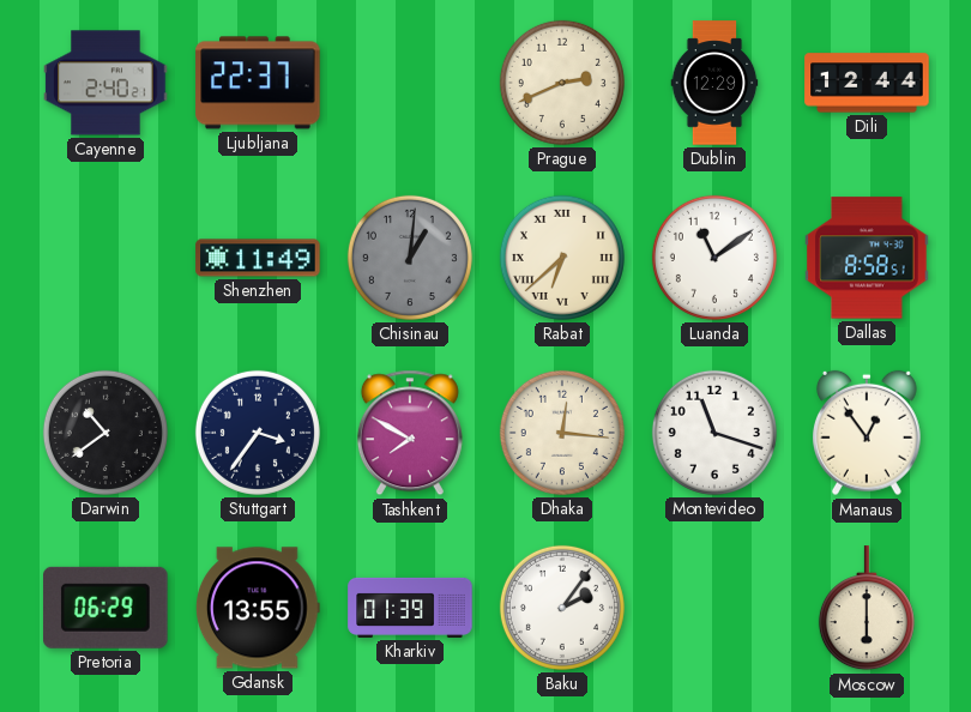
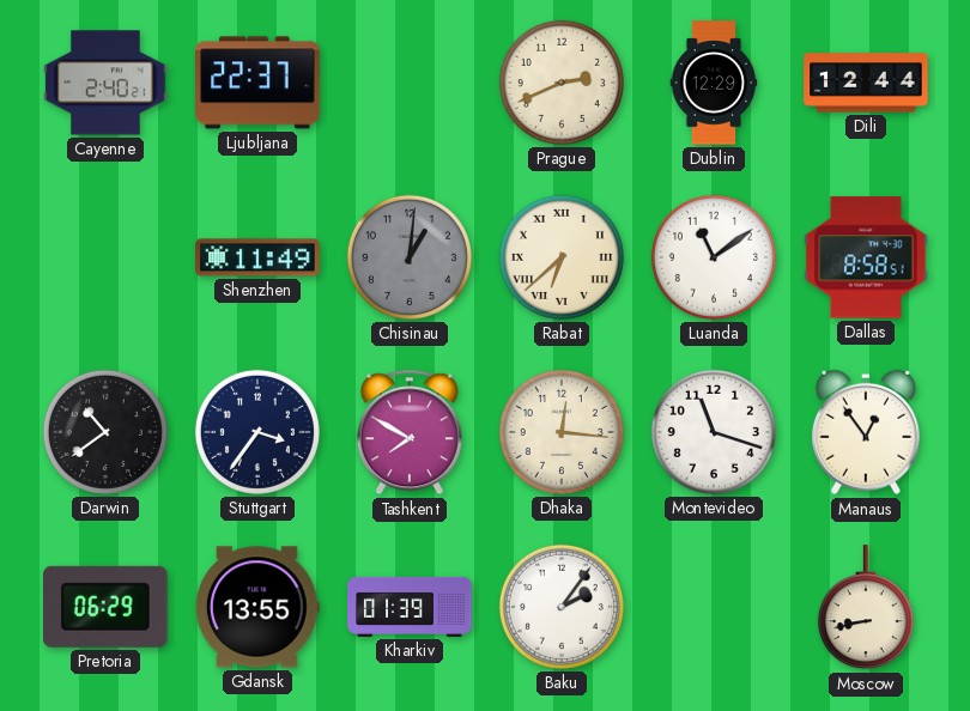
Moscow: 6:00 -> 8:43
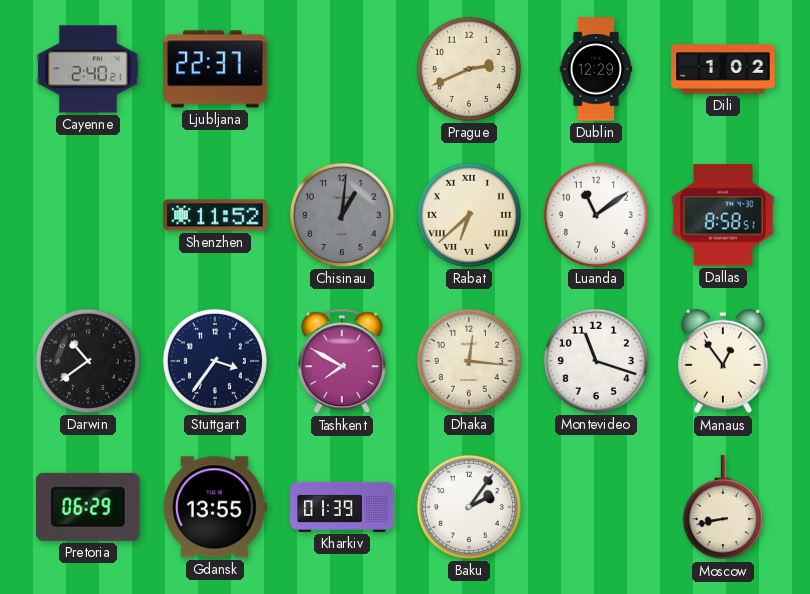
Dili: 12:44 -> 1:02
Shenzhen: 11:49 -> 11:52
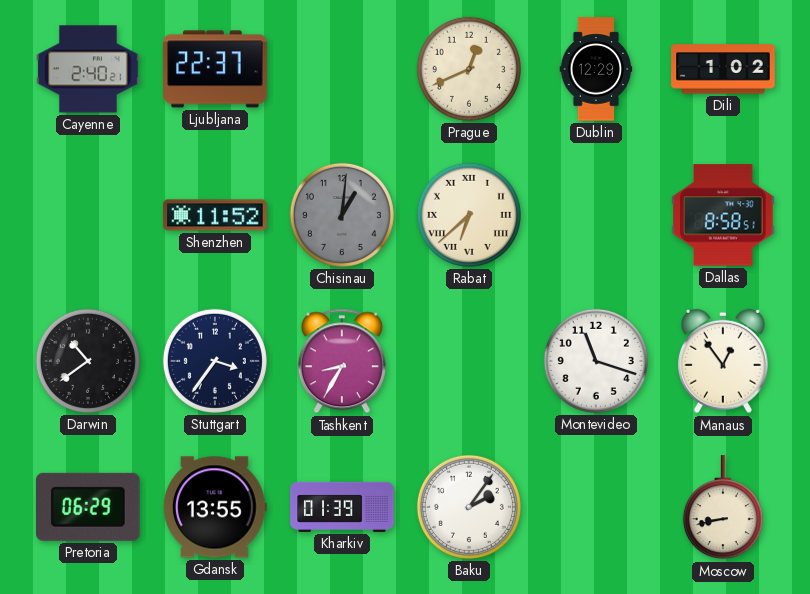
Prague: 2:41 -> 12:41
Luanda: 11:09 -> none
Tashkent: 7:50 -> 8:35
Dhaka: 12:16 -> none
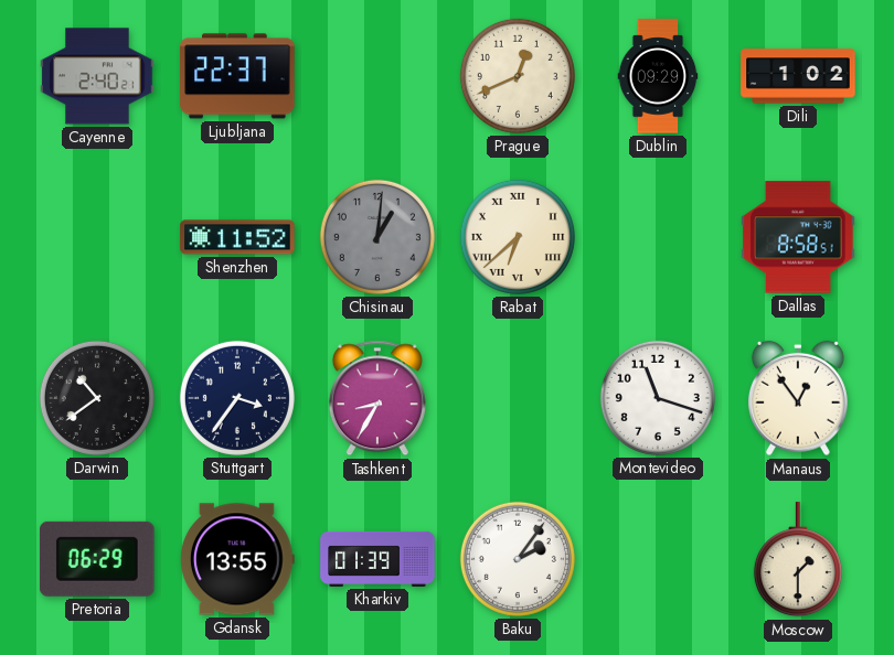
Dublin: 12:29 -> 09:29
Moscow: 8:43 -> 1:30
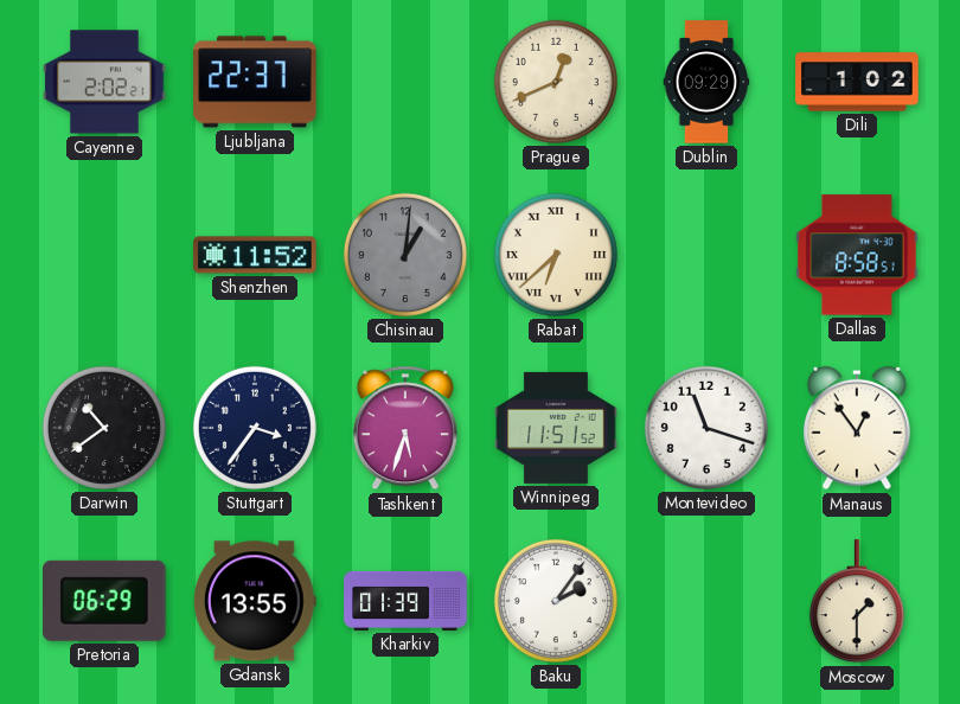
Cayenne: 2:40 -> 2:02
Tashkent: 8:35 -> 5:33
Winnipeg: none -> 11:51
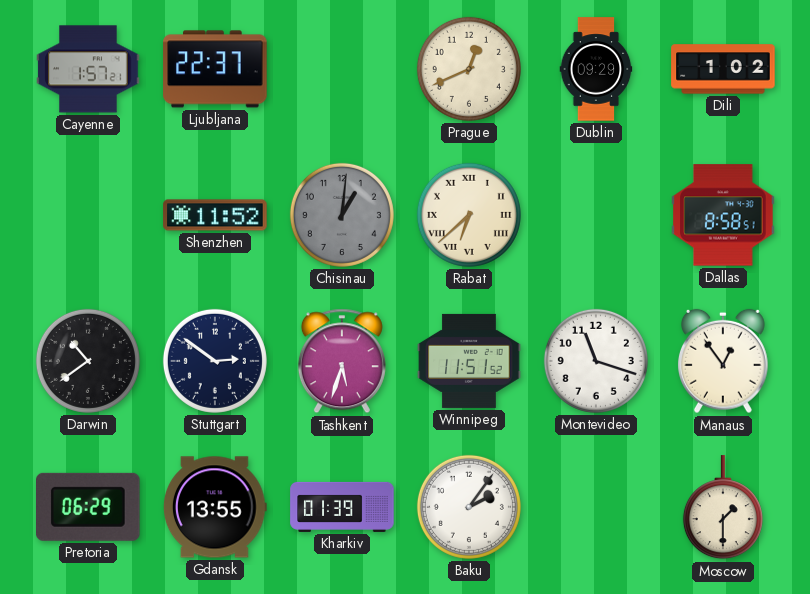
Cayenne: 2:02 -> 1:57
Stuttgart: 3:36 -> 2:51
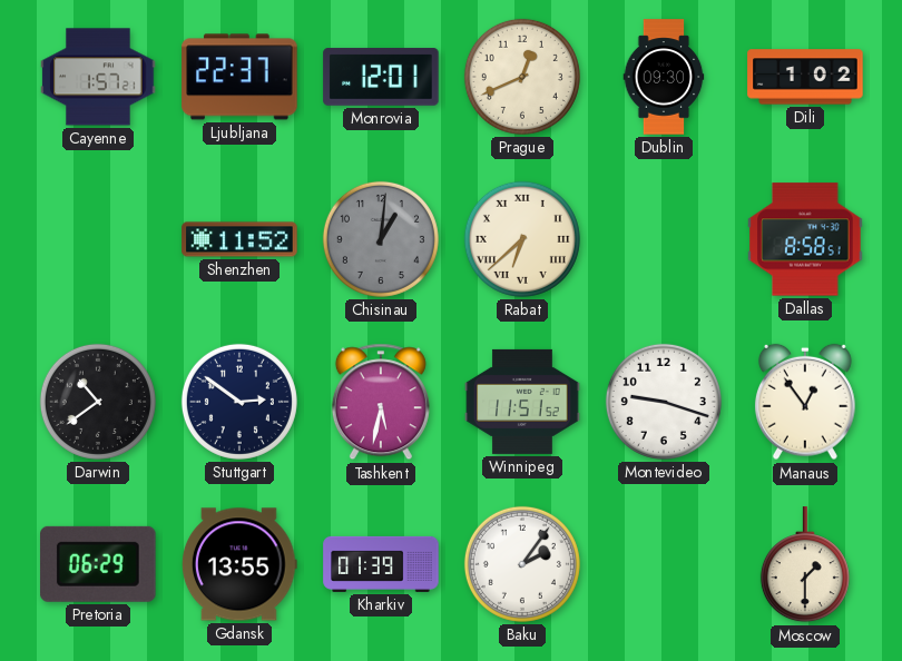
Monrovia: none -> 12:01
Dublin: 09:29 -> 09:30
Tashkent: 5:33 -> 5:32
Montevideo: 11:18 -> 9:18
